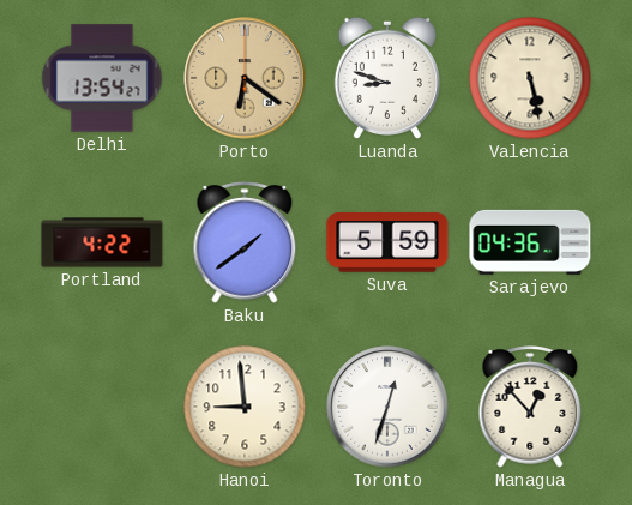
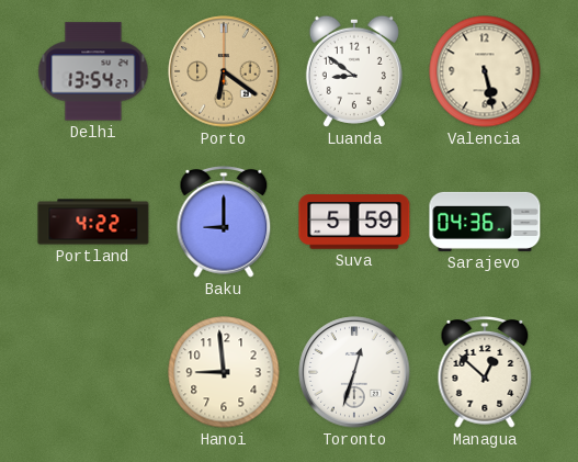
Luanda: 8:48 -> 8:51
Baku: 1:39 -> 9:00
Managua: 12:53 -> 12:52
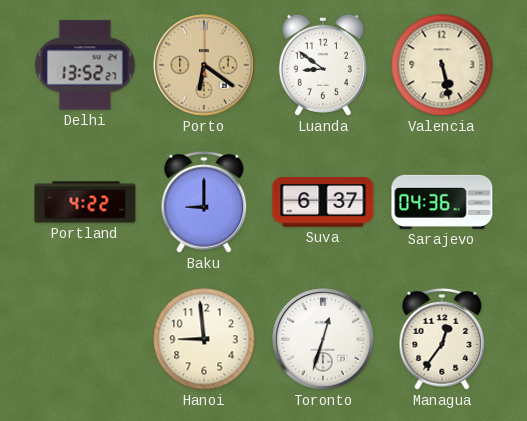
Delhi: 13:54 -> 13:52
Suva: 5:59 -> 6:37
Managua: 12:52 -> 12:36
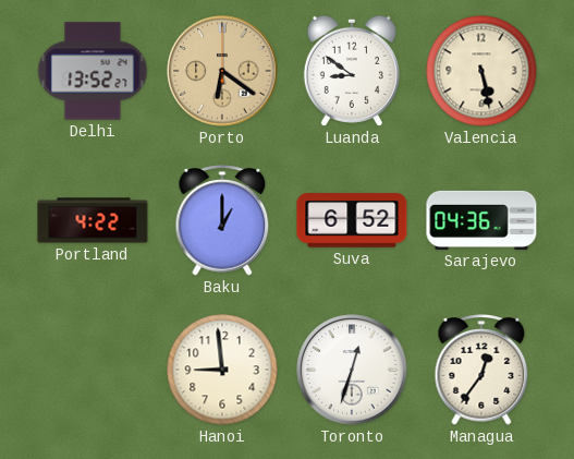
Baku: 9:00 -> 1:00
Suva: 6:37 -> 6:52
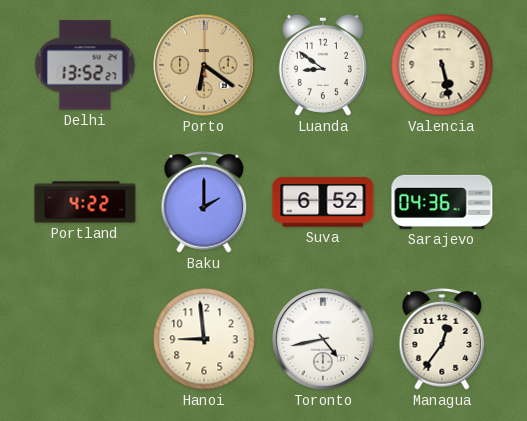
Baku: 1:00 -> 2:00
Toronto: 12:33 -> 4:43
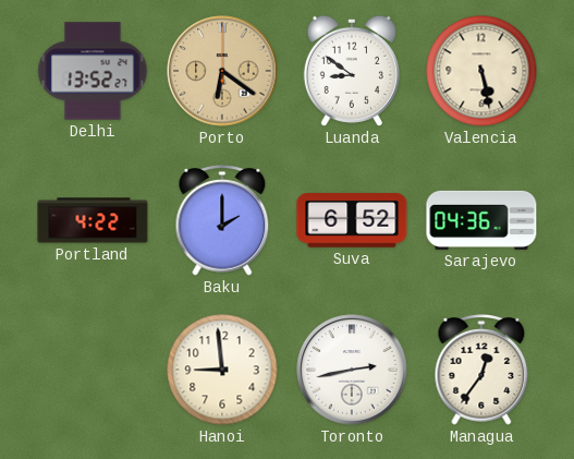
Toronto: 4:43 -> 2:43
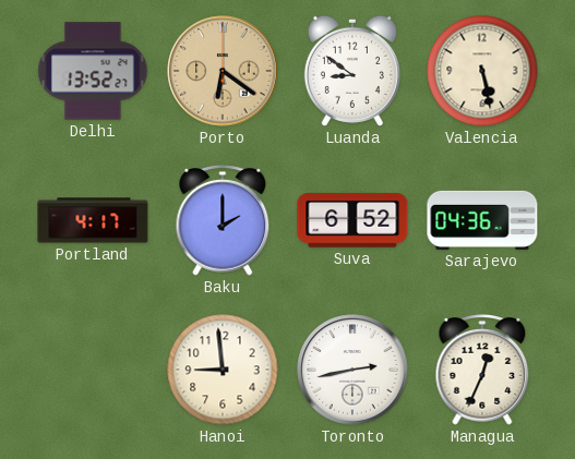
Portland: 4:22 -> 4:17
Managua: 12:36 -> 12:34
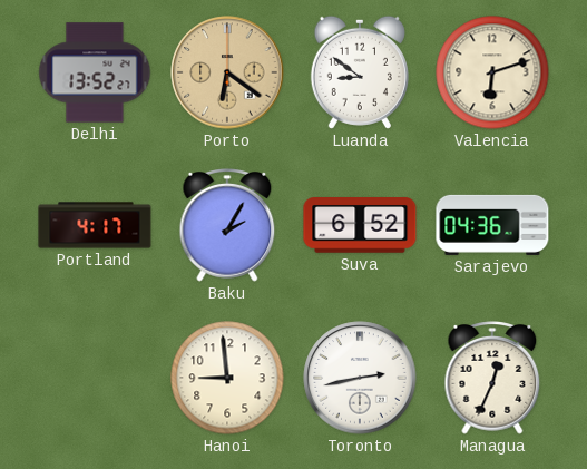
Valencia: 5:28 -> 6:12
Baku: 2:00 -> 2:05
